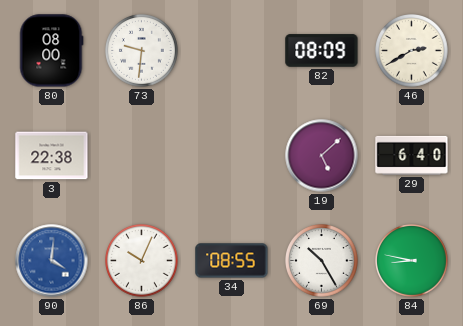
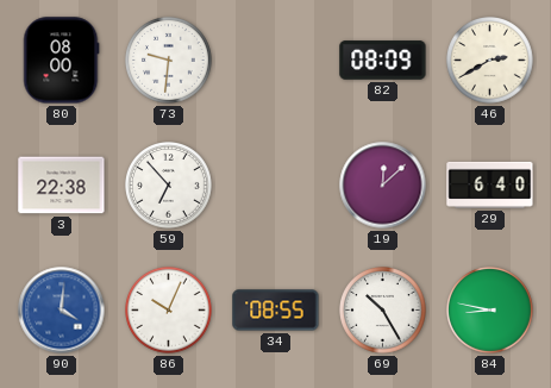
59: none -> 6:53
19: 5:08 -> 12:08
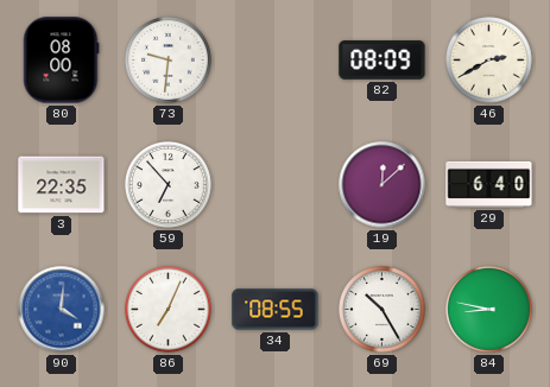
3: 22:38 -> 22:35
86: 10:04 -> 7:04
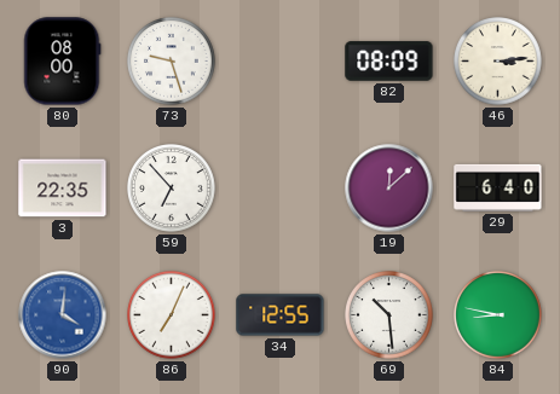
73: 9:31 -> 9:27
46: 2:40 -> 3:14
34: 08:55 -> 12:55
69: 10:25 -> 10:29
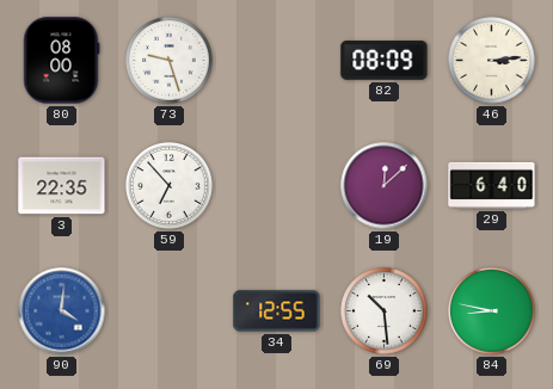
86: 7:04 -> none
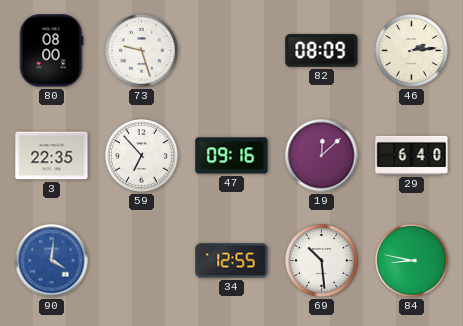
46: 3:14 -> 2:14
47: none -> 09:16
